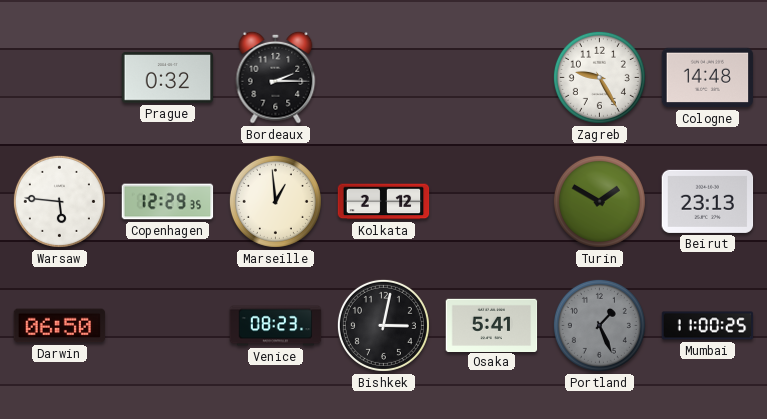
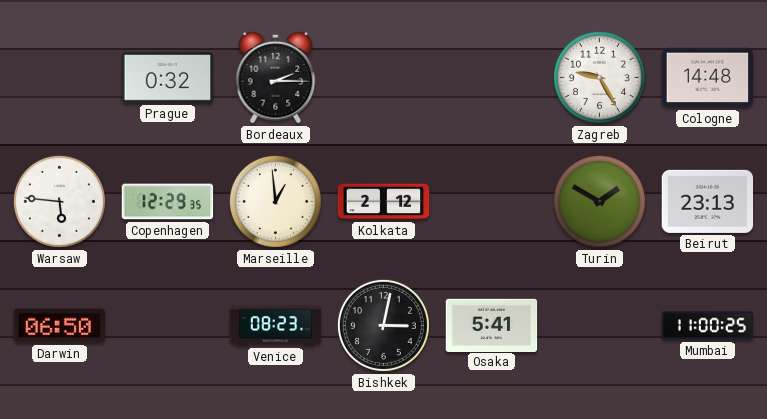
Portland: 1:26 -> none
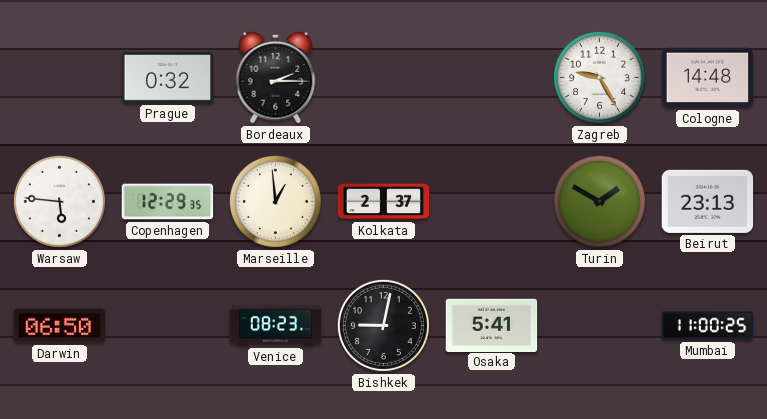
Kolkata: 2:12 -> 2:37
Bishkek: 3:02 -> 9:02
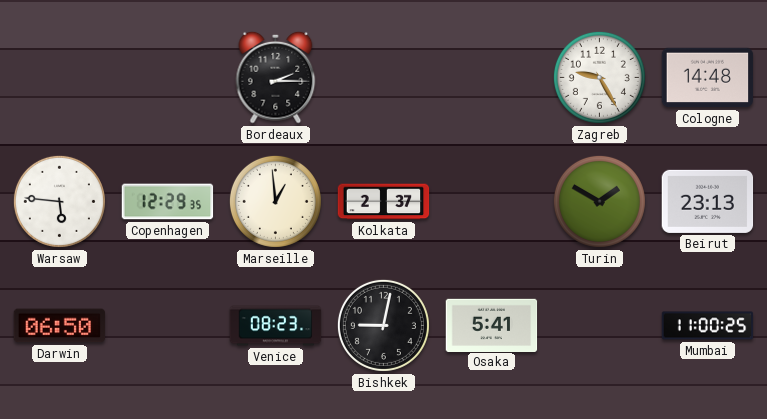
Prague: 0:32 -> none
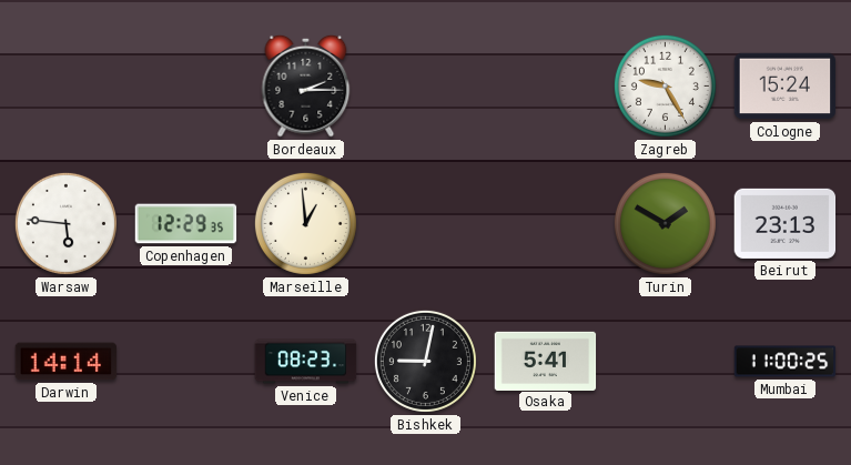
Cologne: 14:48 -> 15:24
Kolkata: 2:37 -> none
Darwin: 06:50 -> 14:14
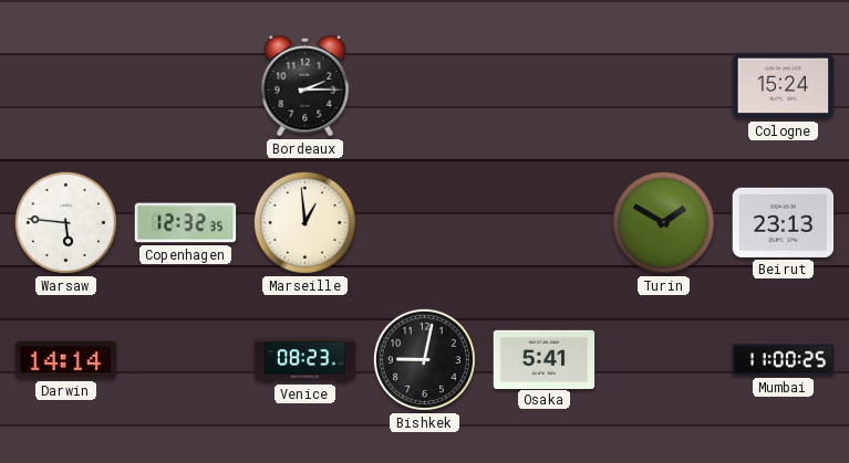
Zagreb: 9:25 -> none
Copenhagen: 12:29 -> 12:32
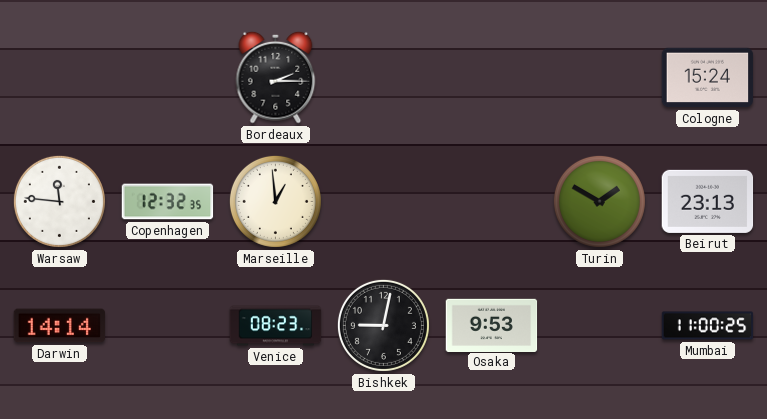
Warsaw: 5:46 -> 11:46
Osaka: 5:41 -> 9:53
